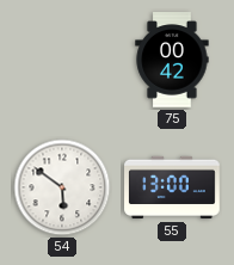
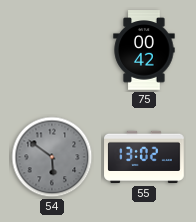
54 dial: white -> grey
55: 13:00 -> 13:02
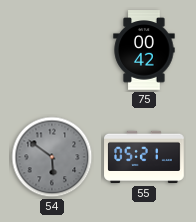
55: 13:02 -> 05:21
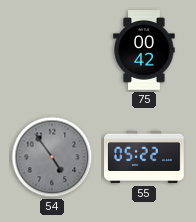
54: 5:51 -> 4:54
55: 05:21 -> 05:22
